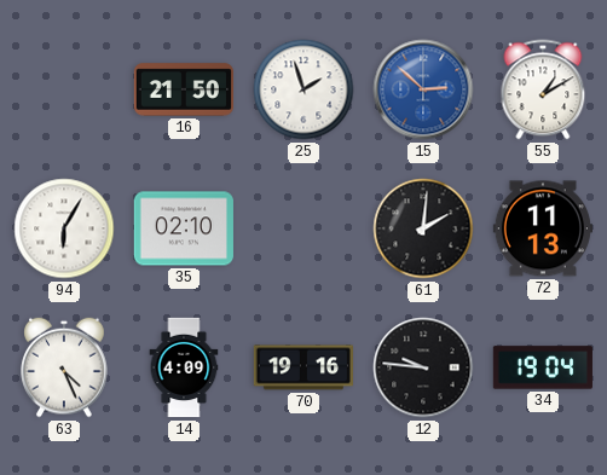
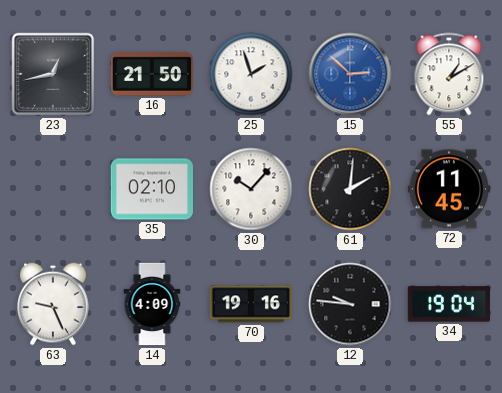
23: none -> 12:43
94: 6:05 -> none
30: none -> 10:07
72: 11:13 -> 11:45
63: 4:26 -> 9:26
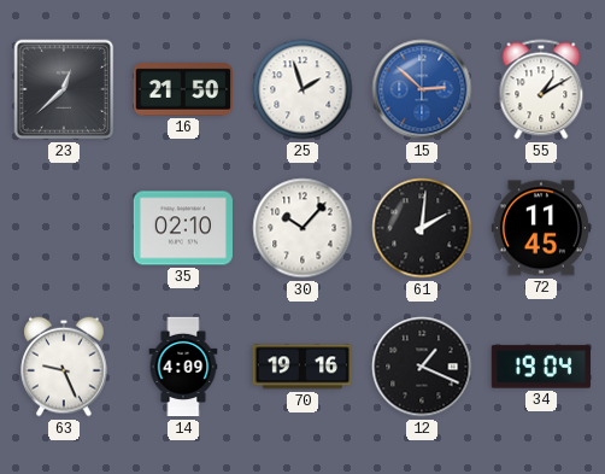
23: 12:43 -> 12:38
12: 9:46 -> 1:19
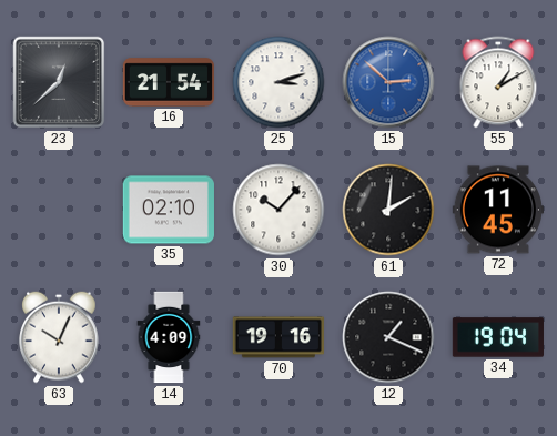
16: 21:50 -> 21:54
25: 1:57 -> 3:12
63: 9:26 -> 10:04
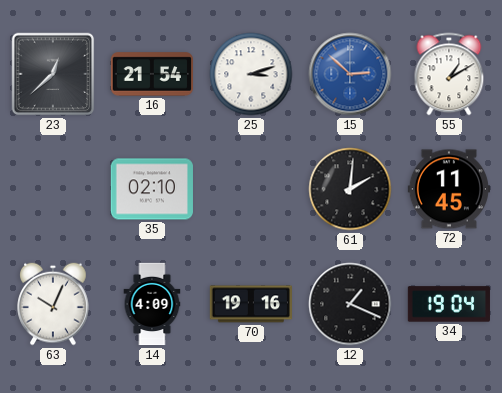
30: 10:07 -> none
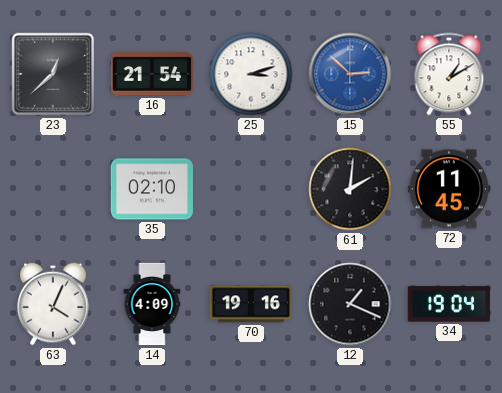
63: 10:04 -> 4:04
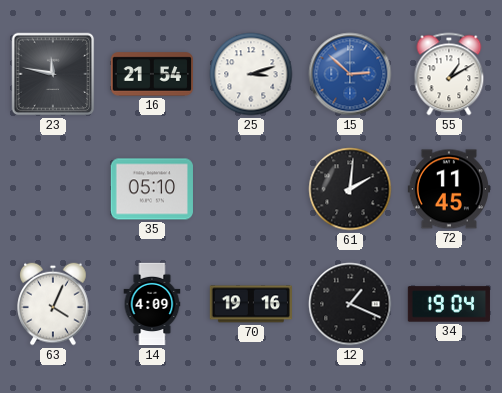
23: 12:38 -> 11:47
35: 02:10 -> 05:10
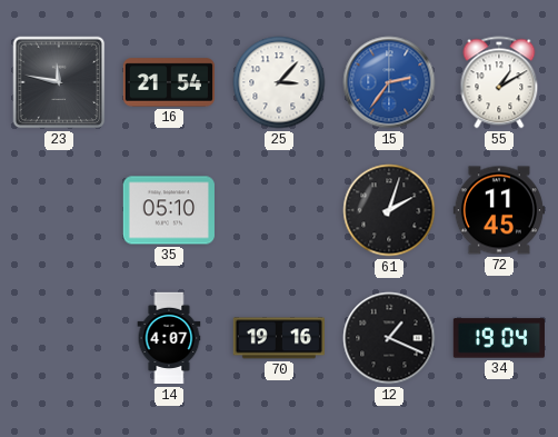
25: 3:12 -> 3:07
15: 2:52 -> 2:36
61: 2:01 -> 2:03
63: 4:04 -> none
14: 4:09 -> 4:07
